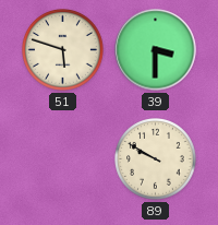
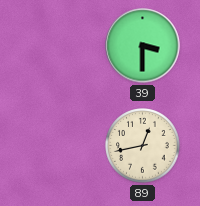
51: 5:48 -> none
89: 9:50 -> 12:43
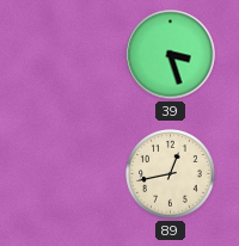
39: 3:30 -> 3:27
